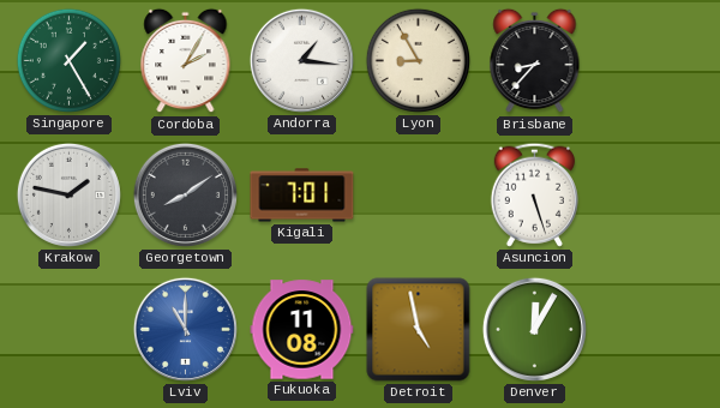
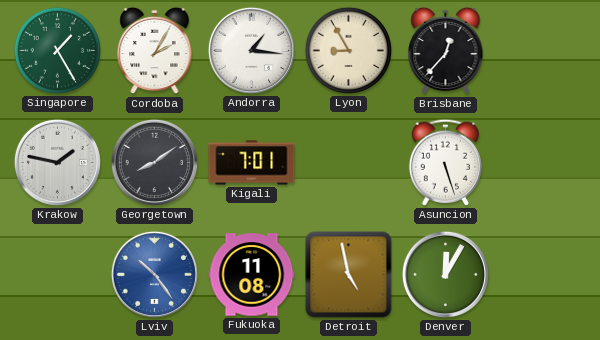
Brisbane: 8:37 -> 12:37
Lviv: 11:00 -> 10:24
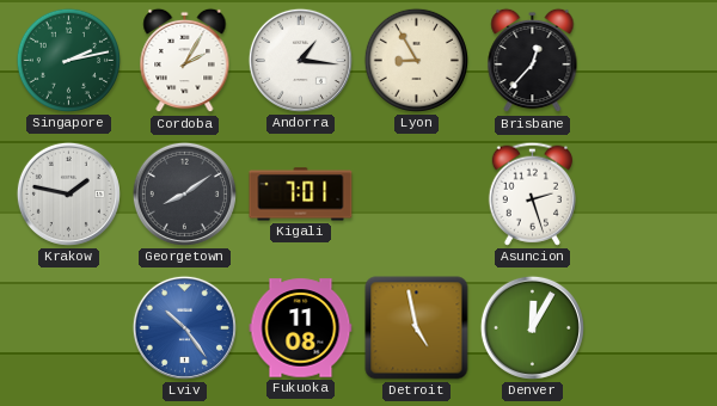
Singapore: 1:25 -> 2:13
Asuncion: 5:27 -> 2:27
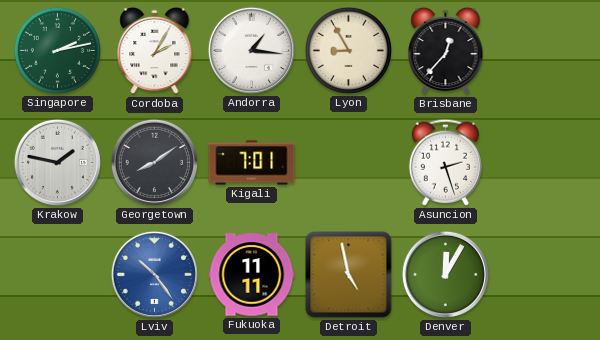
Fukuoka: 11:08 -> 11:11
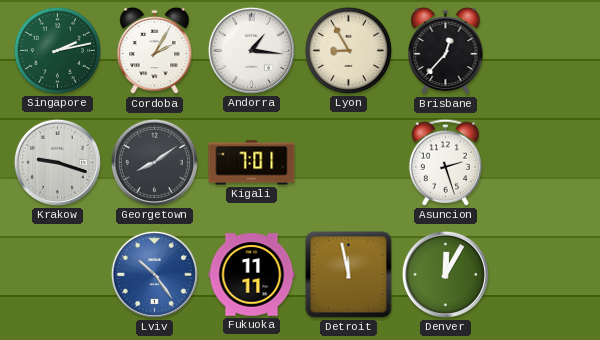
Krakow: 1:47 -> 9:18
Detroit: 4:58 -> 11:58
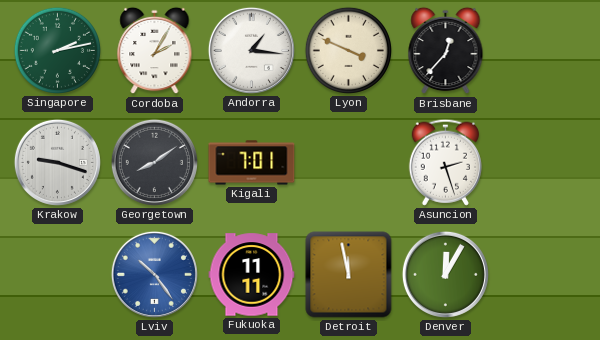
Lyon: 8:55 -> 3:49
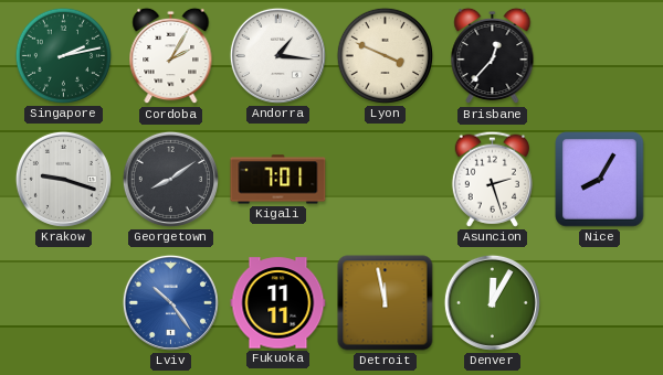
Nice: none -> 8:05
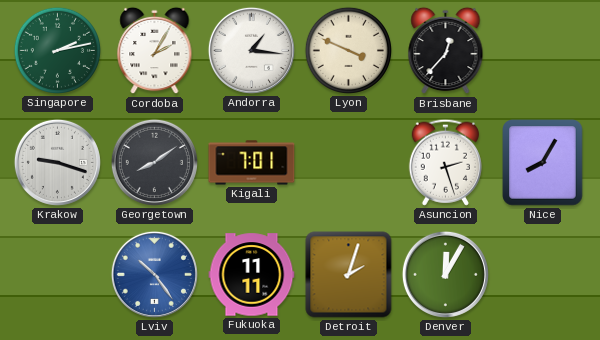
Detroit: 11:58 -> 2:03
